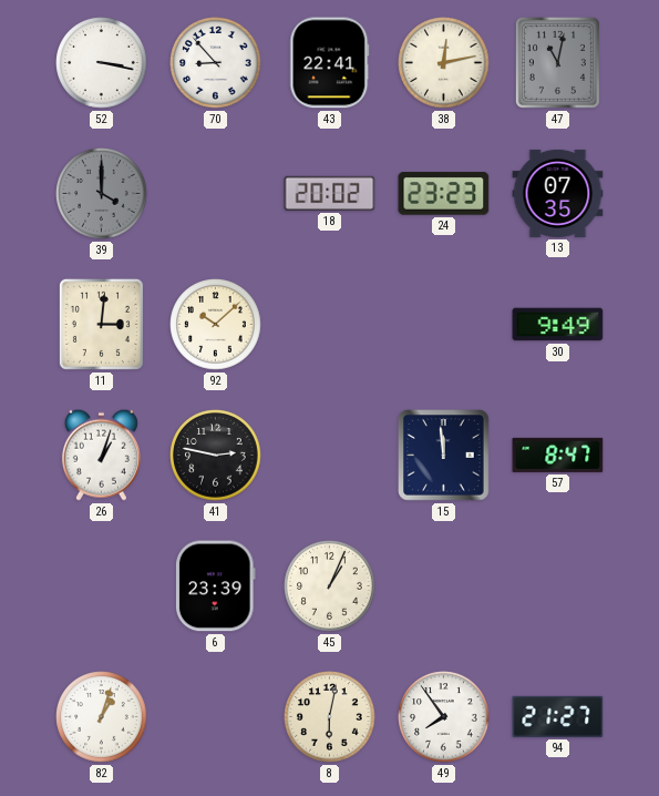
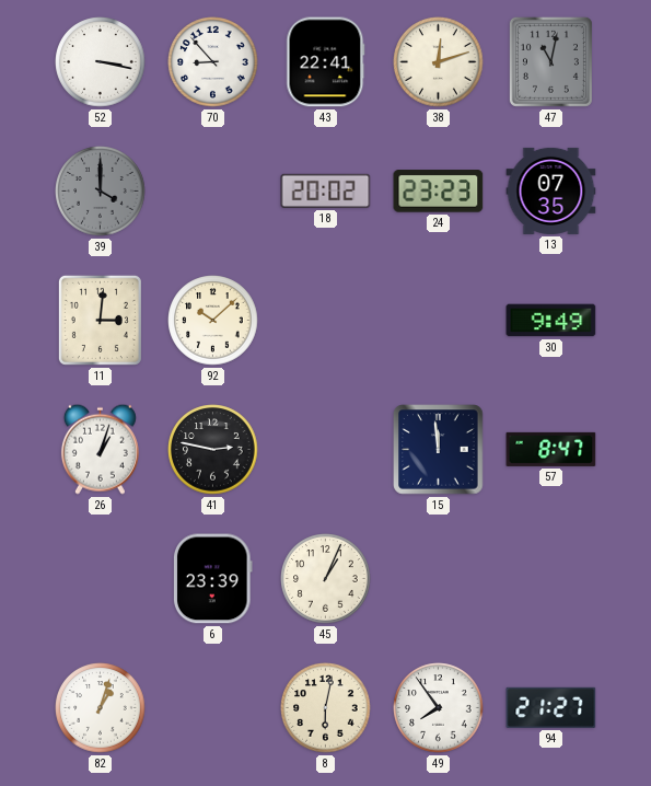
38: 12:13 -> 12:12
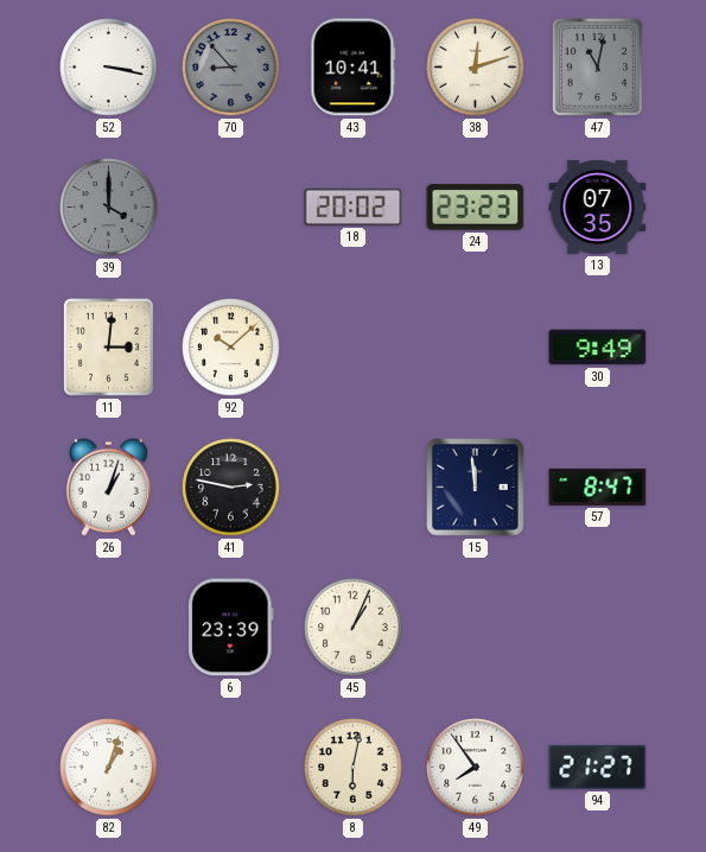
70 dial: white -> grey
43: 22:41 -> 10:41
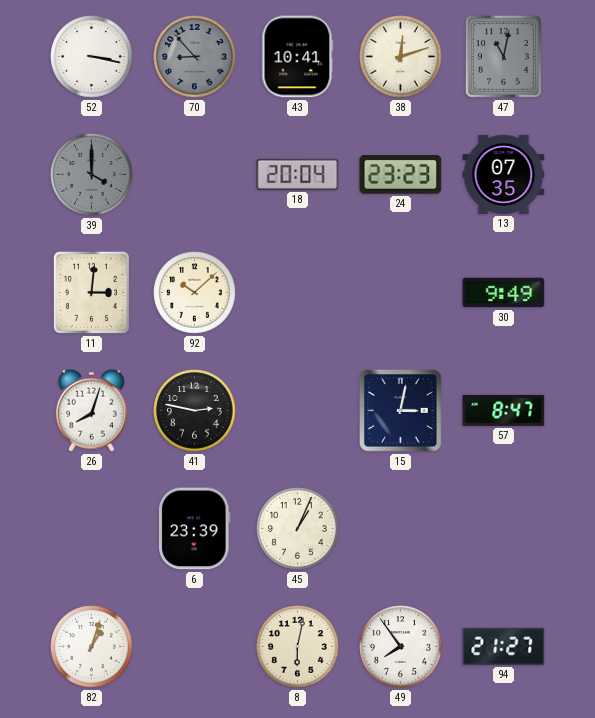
18: 20:02 -> 20:04
26: 1:03 -> 8:03
15: 11:59 -> 3:02
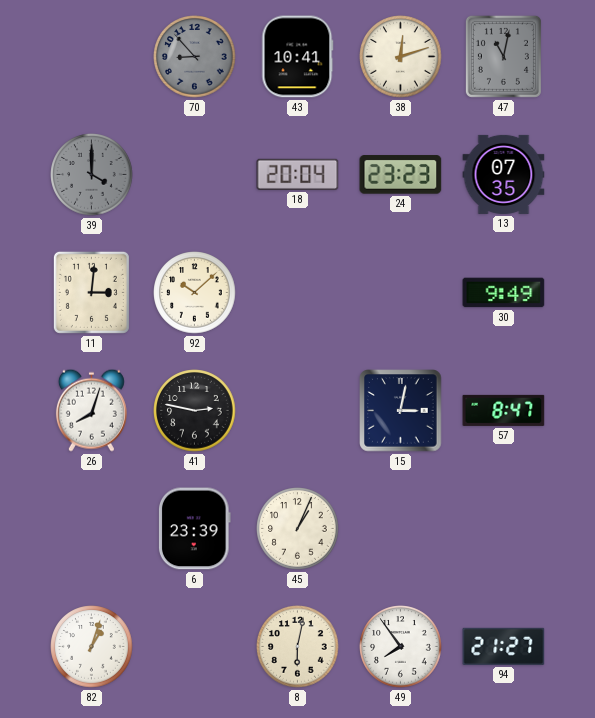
52: 3:17 -> none
